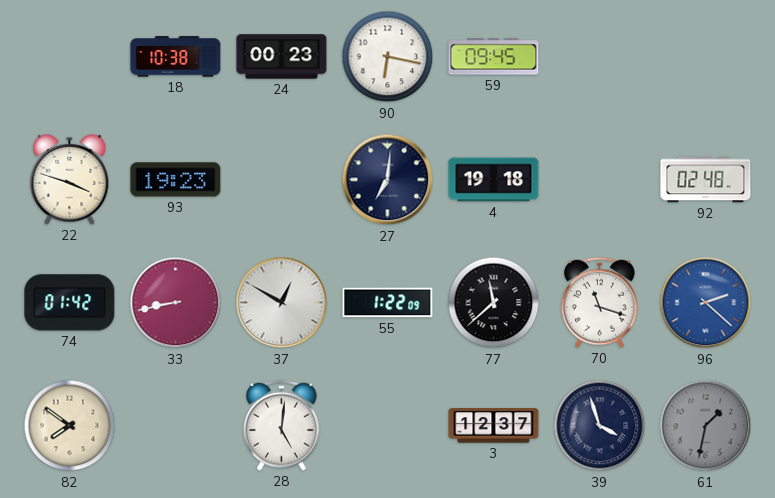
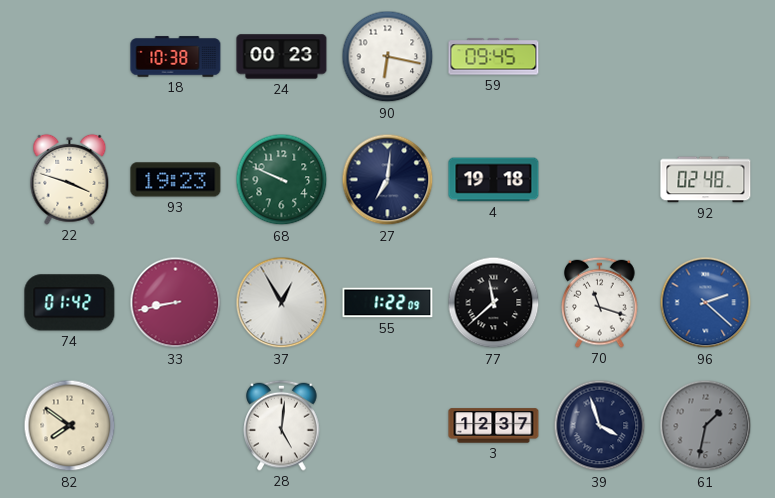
68: none -> 9:49
37: 12:50 -> 12:55
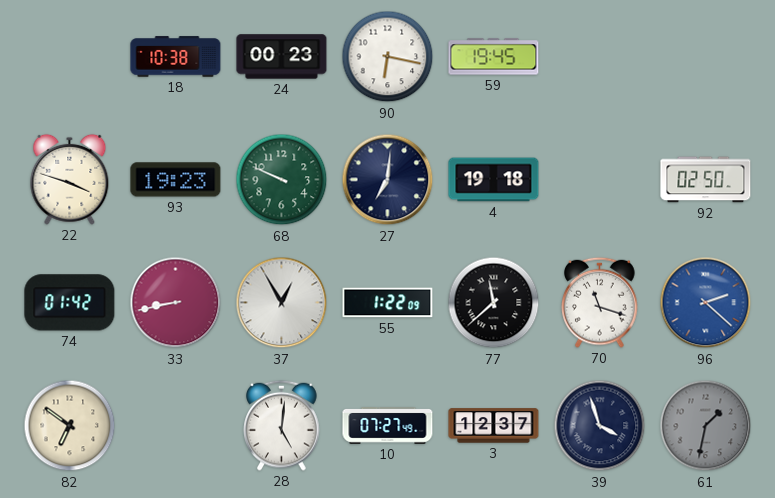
59: 09:45 -> 19:45
92: 02:48 -> 02:50
82: 7:51 -> 6:51
10: none -> 07:27
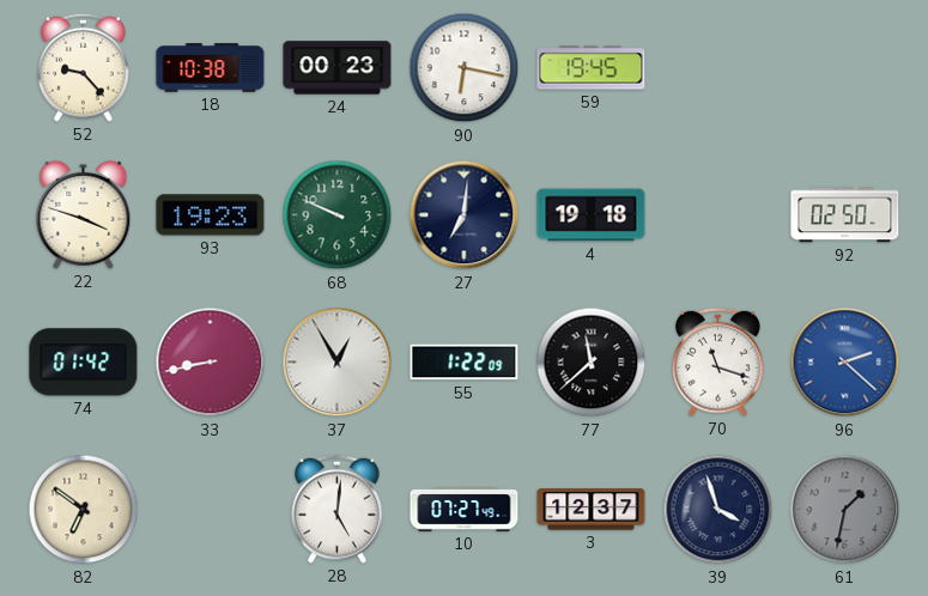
52: none -> 9:23
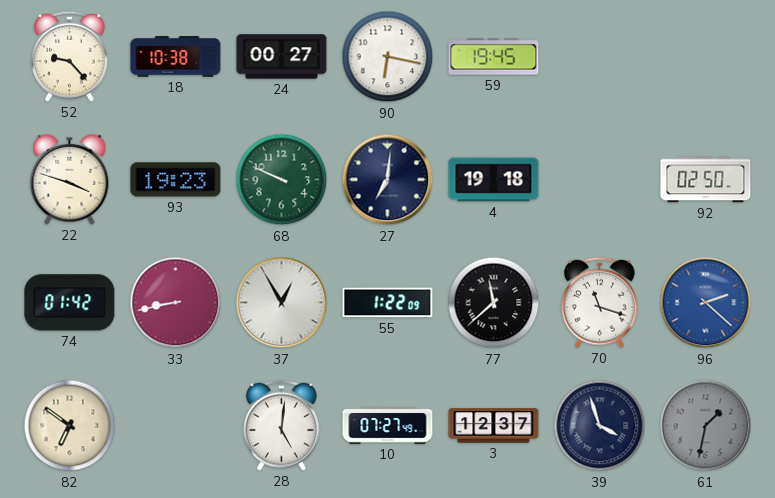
24: 00:23 -> 00:27
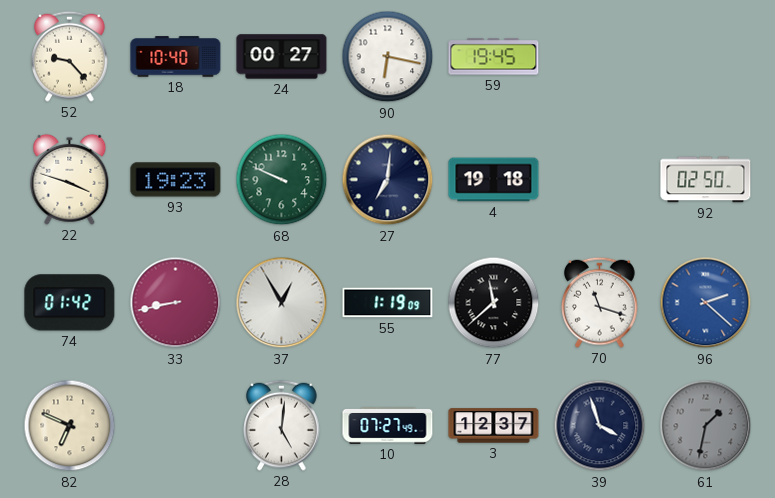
18: 10:38 -> 10:40
55: 1:22 -> 1:19
82: 6:51 -> 6:49
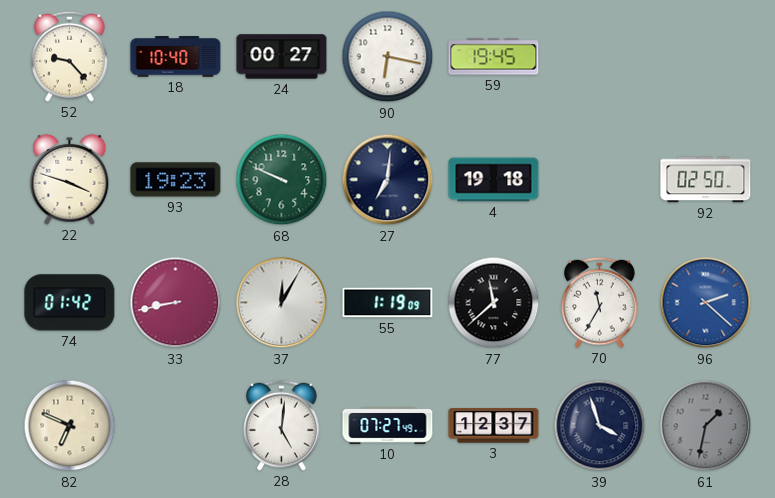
37: 12:55 -> 12:05
70: 11:18 -> 11:35
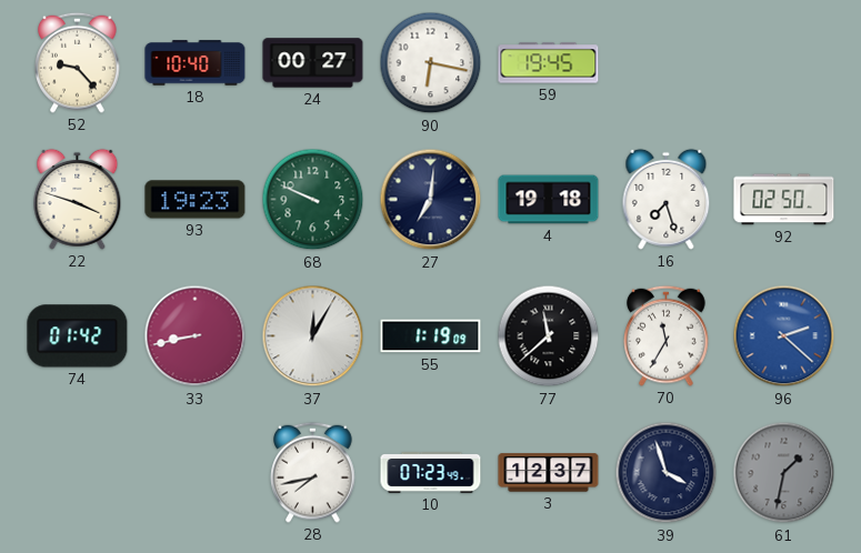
16: none -> 7:27
82: 6:49 -> none
28: 5:01 -> 7:43
10: 07:27 -> 07:23
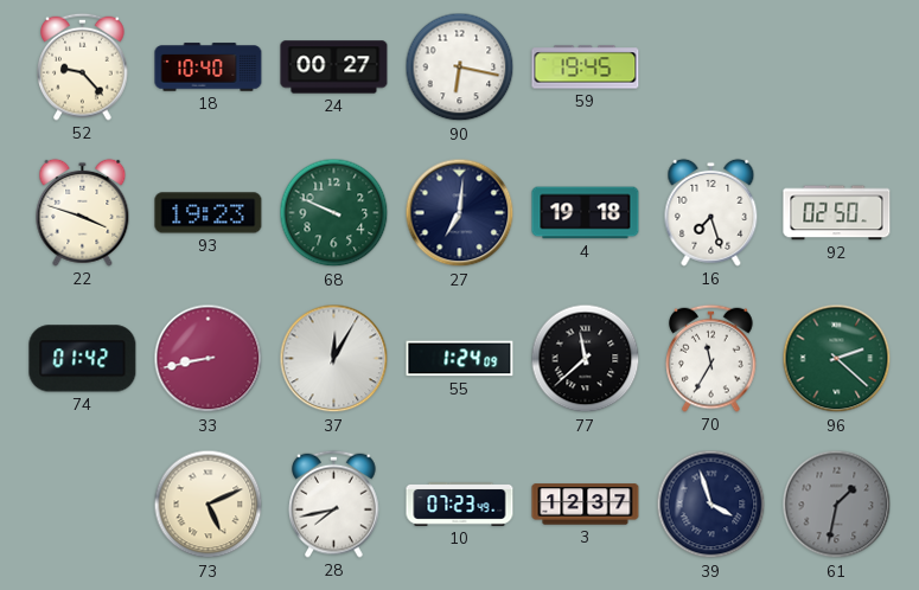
55: 1:19 -> 1:24
96 dial: blue -> green
73: none -> 5:11
